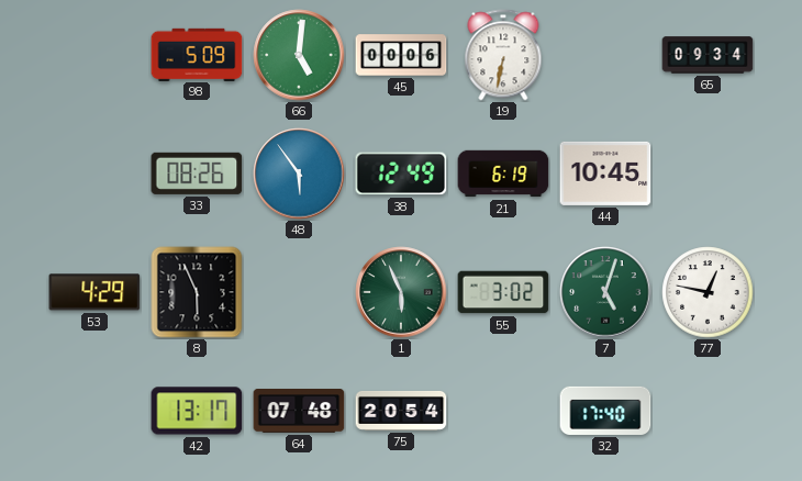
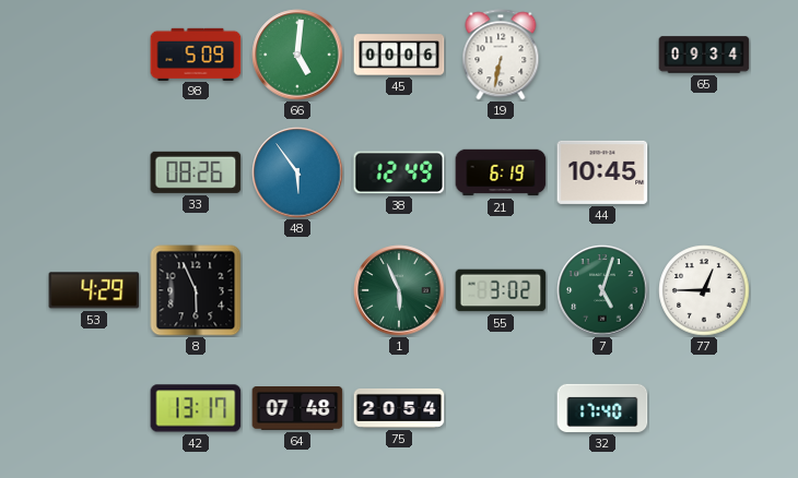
77: 12:47 -> 12:45
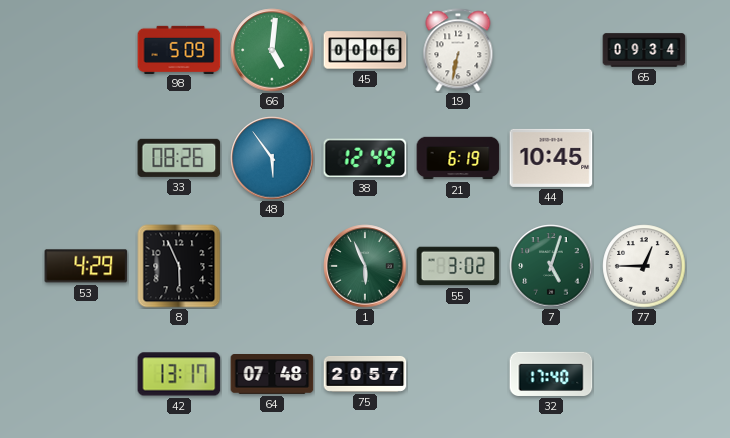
75: 20:54 -> 20:57
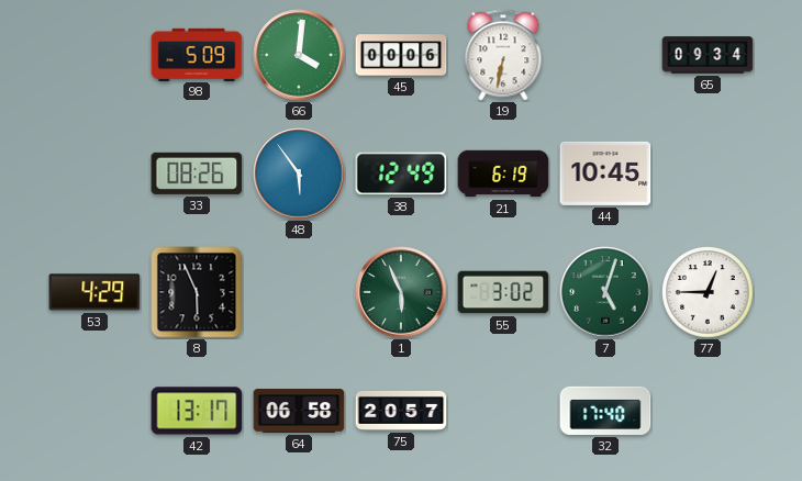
66: 5:01 -> 4:01
64: 07:48 -> 06:58
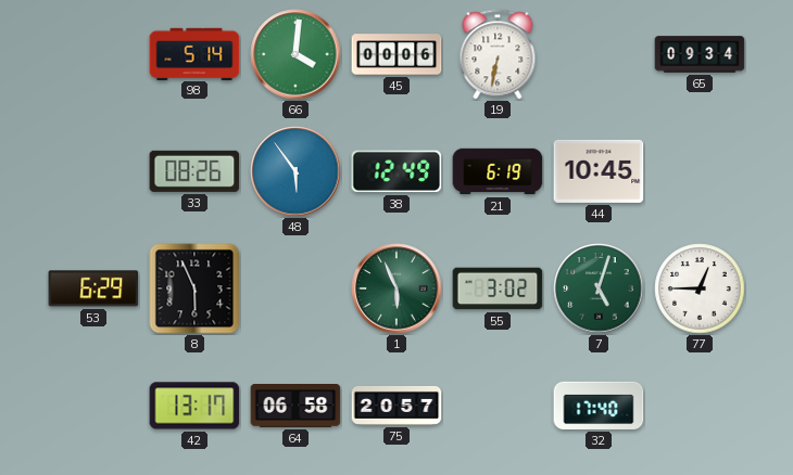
98: 5:09 -> 5:14
53: 4:29 -> 6:29
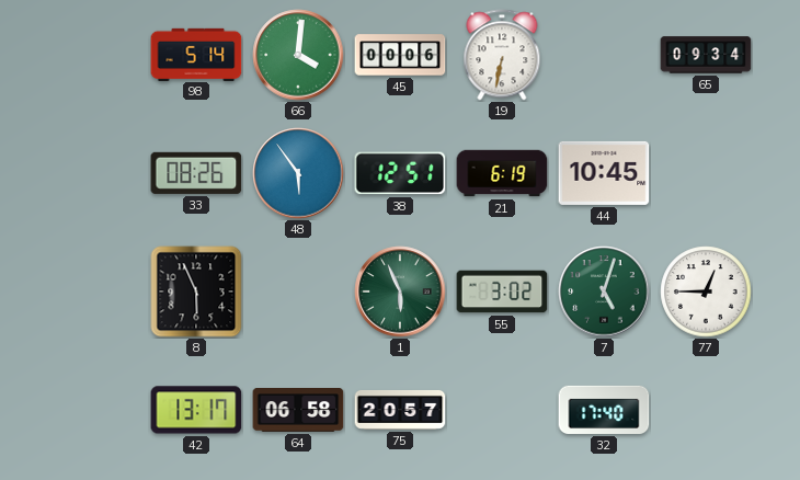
38: 12:49 -> 12:51
53: 6:29 -> none
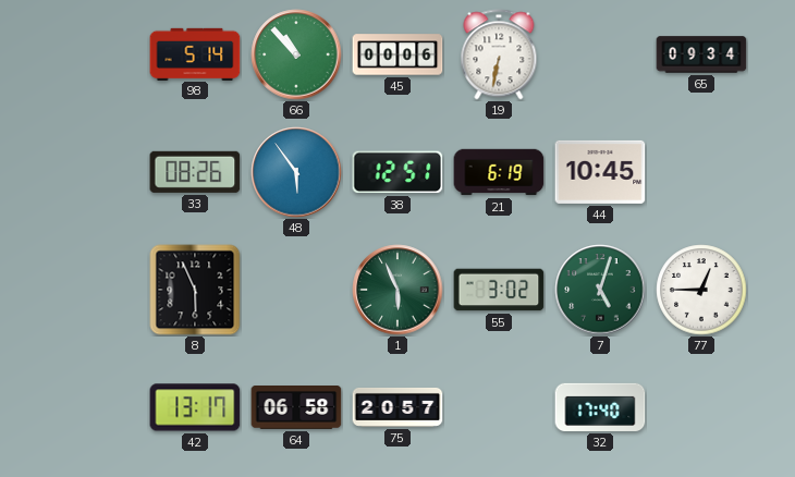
66: 4:01 -> 10:53
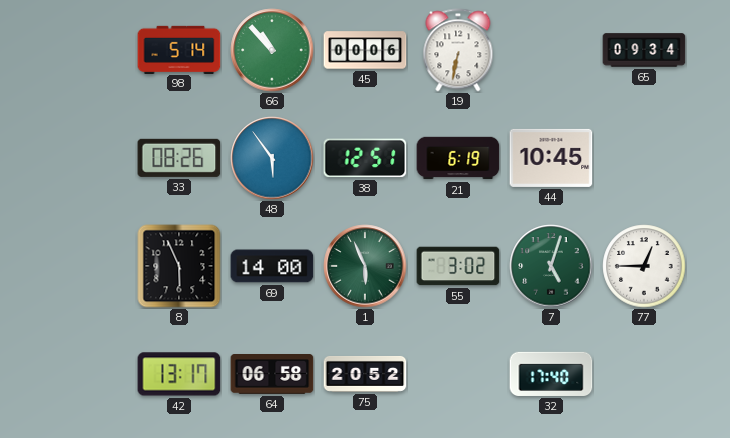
69: none -> 14:00
75: 20:57 -> 20:52
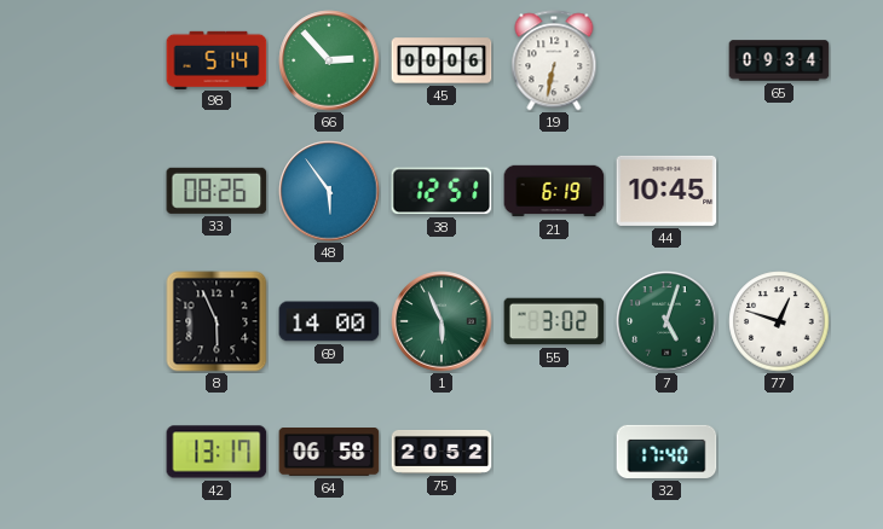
66: 10:53 -> 2:53
77: 12:45 -> 12:48
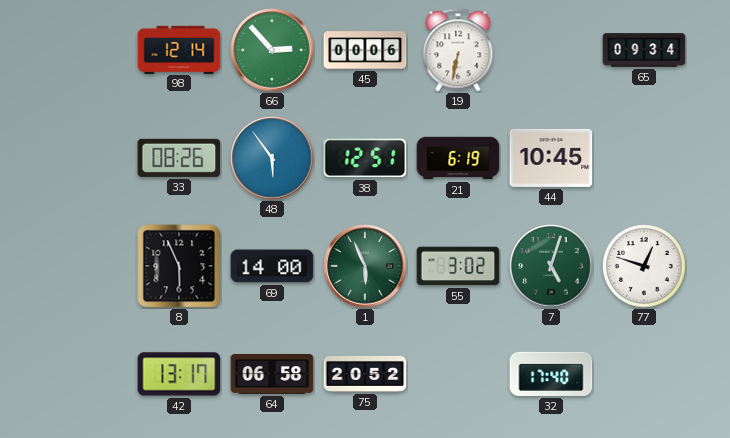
98: 5:14 -> 12:14
